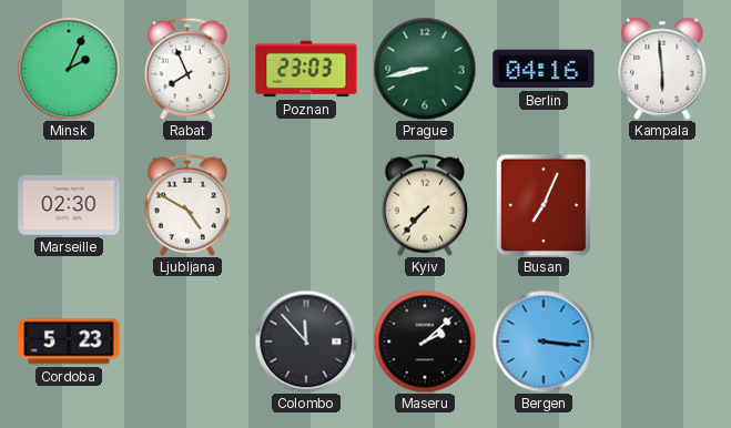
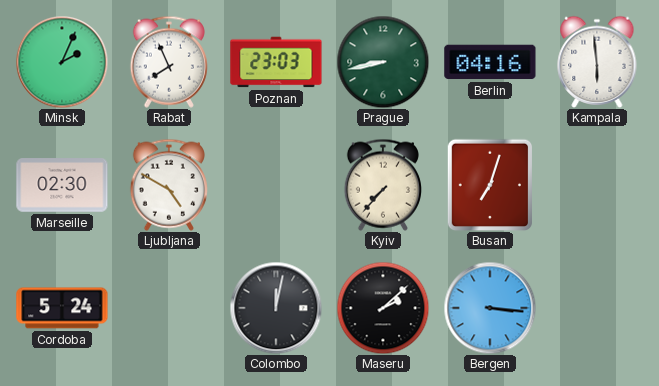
Busan: 7:04 -> 7:03
Cordoba: 5:23 -> 5:24
Colombo: 11:53 -> 12:02
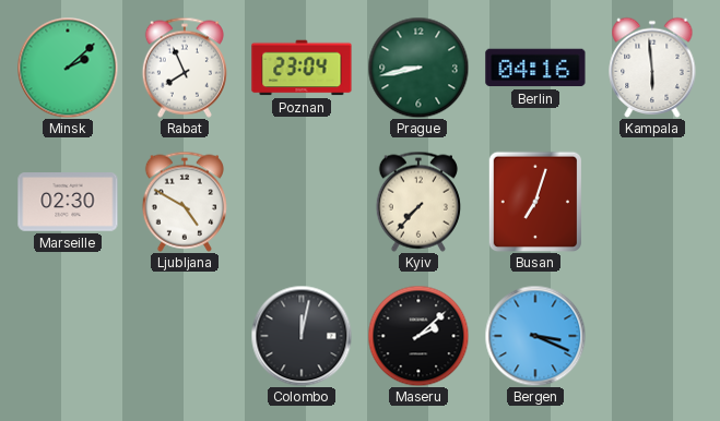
Minsk: 2:04 -> 2:08
Poznan: 23:03 -> 23:04
Cordoba: 5:24 -> none
Bergen: 3:16 -> 3:19
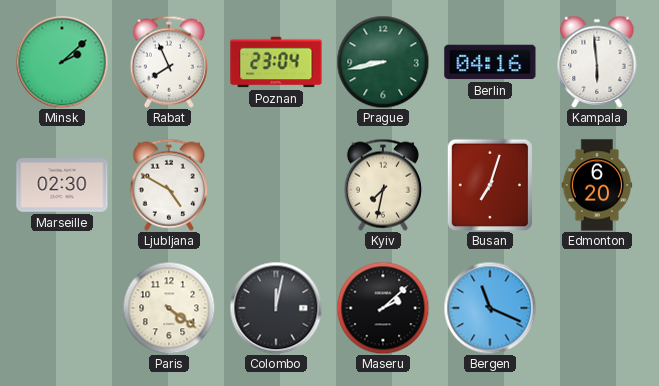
Kyiv: 7:37 -> 7:32
Edmonton: none -> 6:20
Paris: none -> 4:21
Bergen: 3:19 -> 11:19
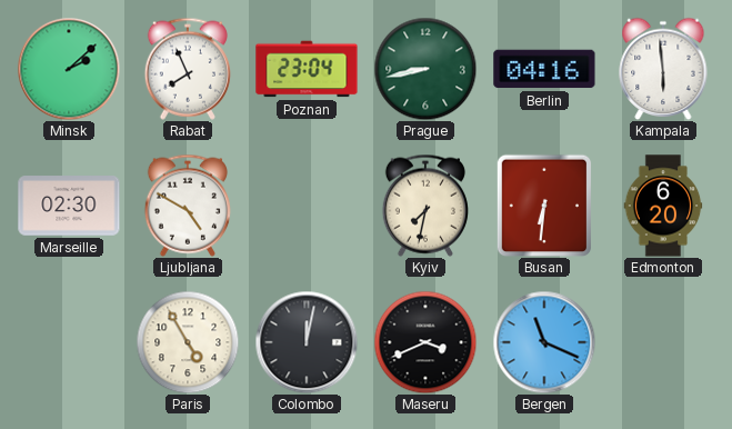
Busan: 7:03 -> 6:31
Paris: 4:21 -> 4:55
Maseru: 2:08 -> 3:41
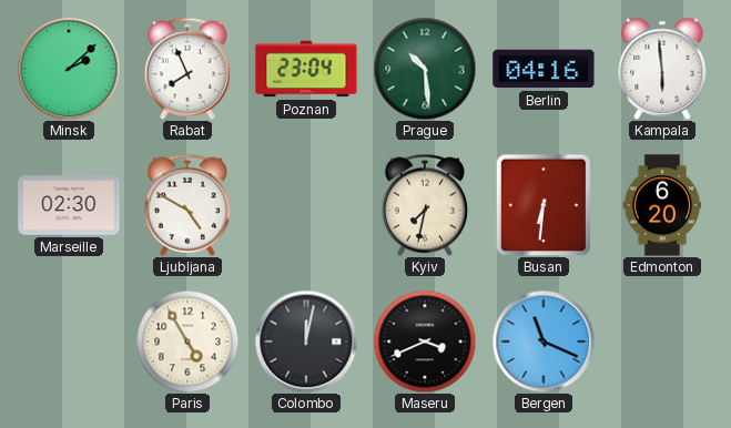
Prague: 8:43 -> 10:29
